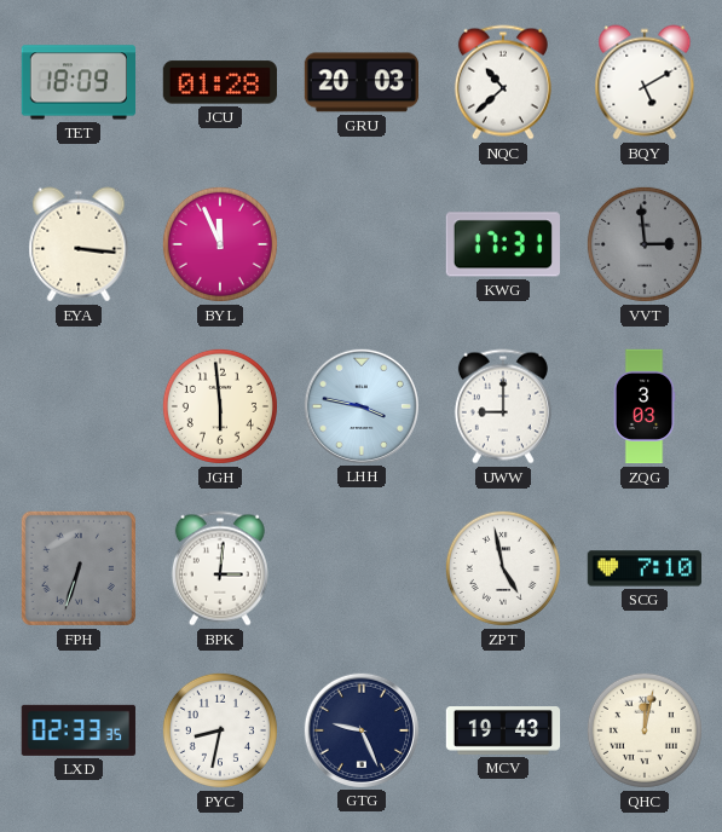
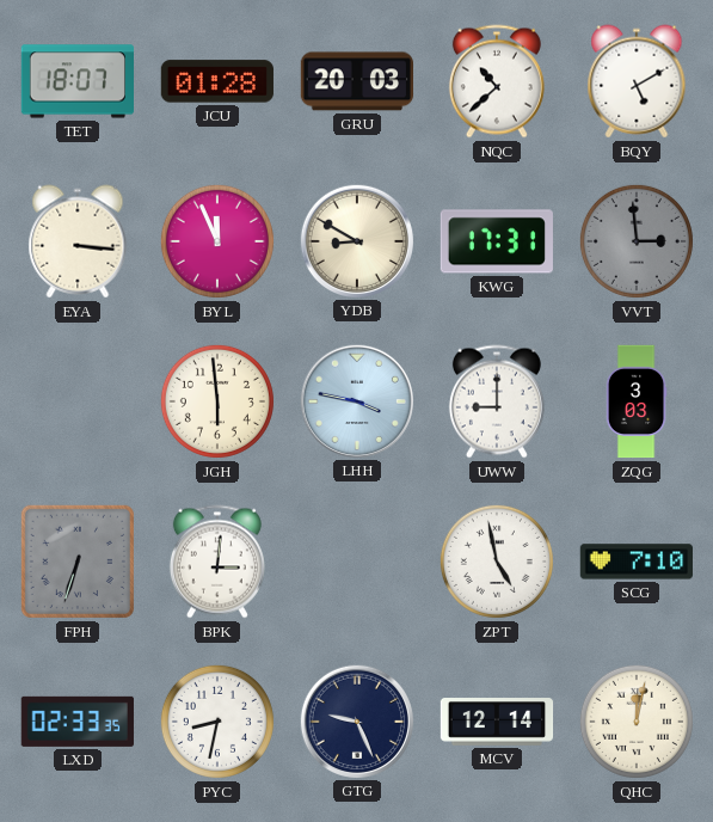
TET: 18:09 -> 18:07
YDB: none -> 8:50
MCV: 19:43 -> 12:14
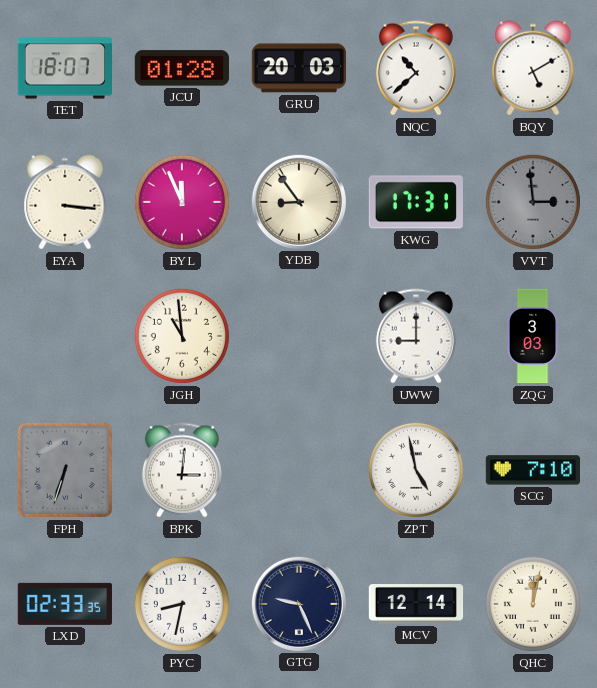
YDB: 8:50 -> 8:54
JGH: 5:59 -> 10:59
LHH: 3:47 -> none
